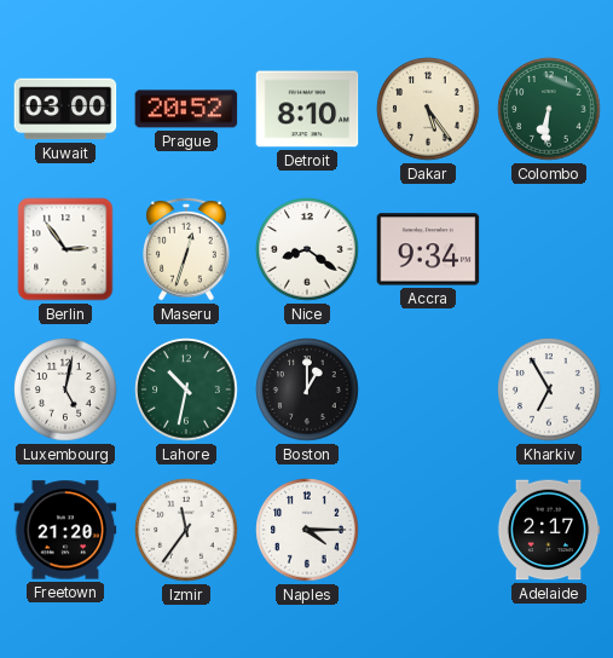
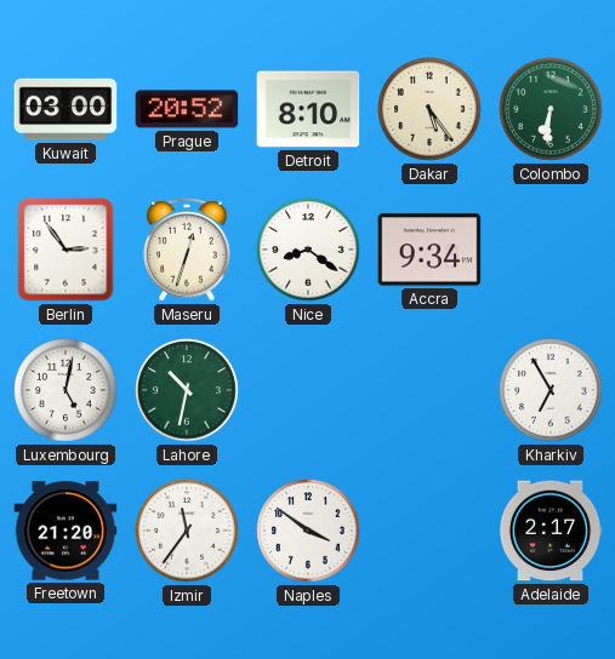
Boston: 1:00 -> none
Naples: 4:15 -> 3:51
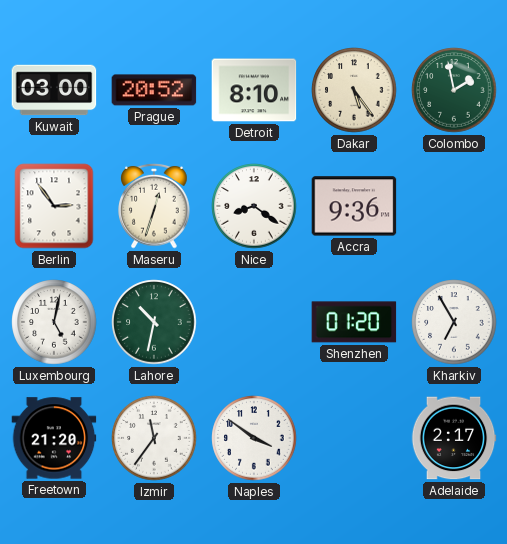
Colombo: 6:31 -> 1:58
Accra: 9:34 -> 9:36
Shenzhen: none -> 01:20
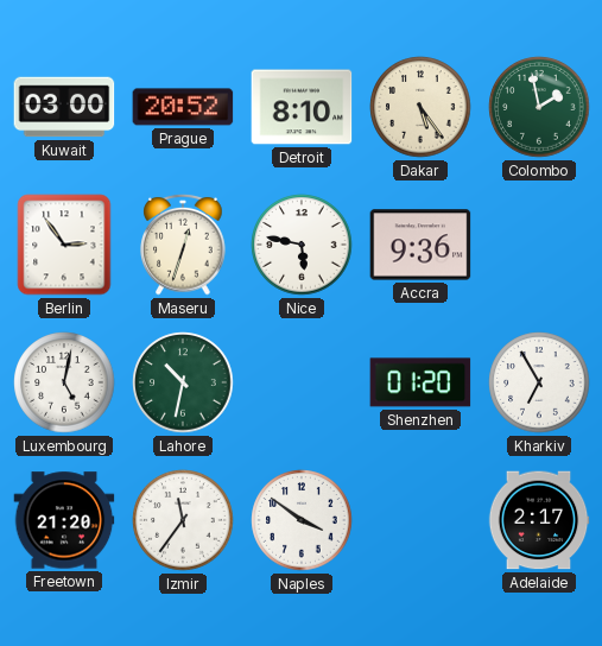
Nice: 8:21 -> 5:47
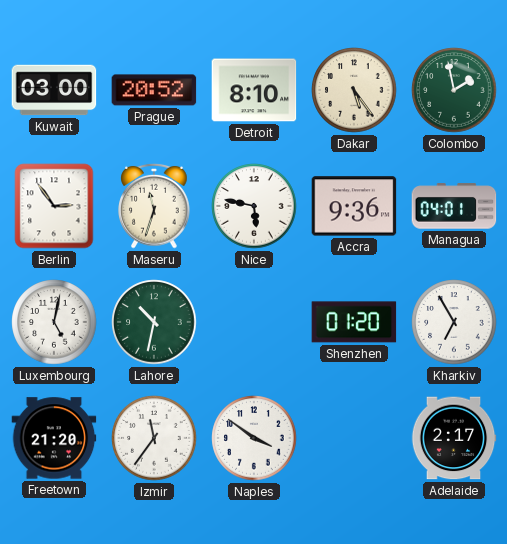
Maseru: 12:33 -> 11:33
Managua: none -> 04:01
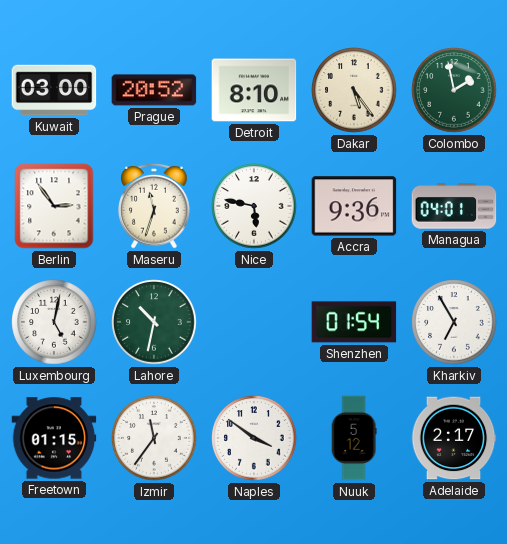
Shenzhen: 01:20 -> 01:54
Freetown: 21:20 -> 01:15
Nuuk: none -> 5:12
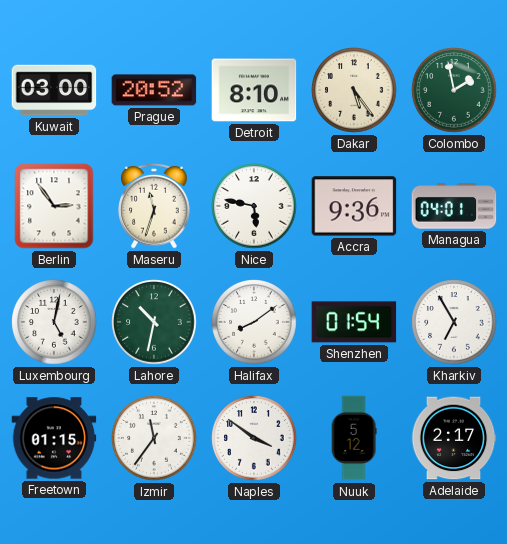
Halifax: none -> 8:09
